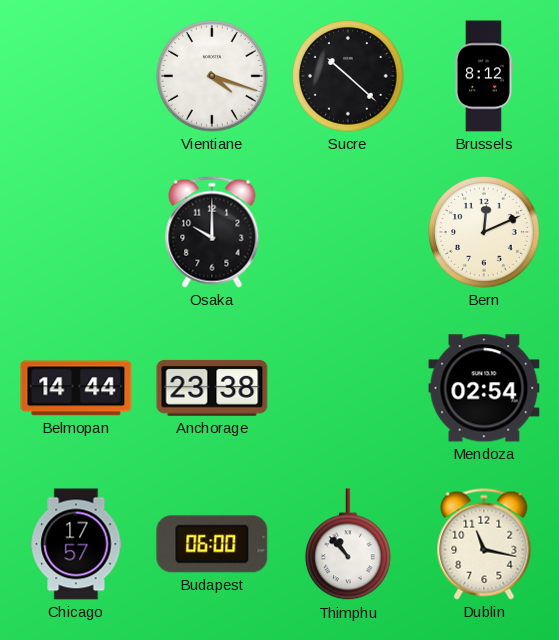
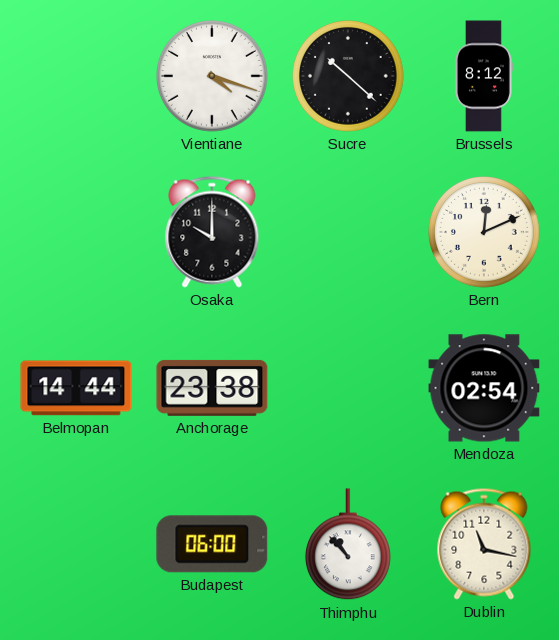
Chicago: 17:57 -> none
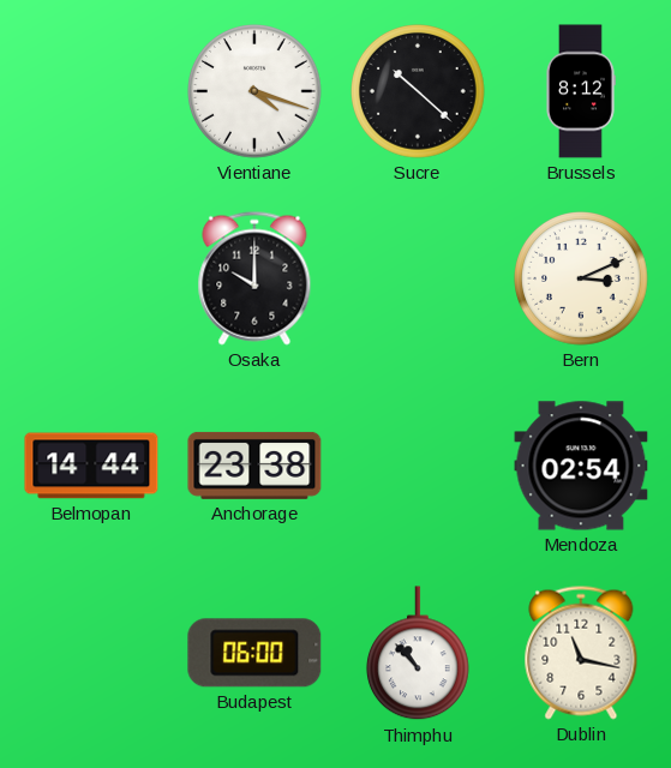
Bern: 12:11 -> 3:11
